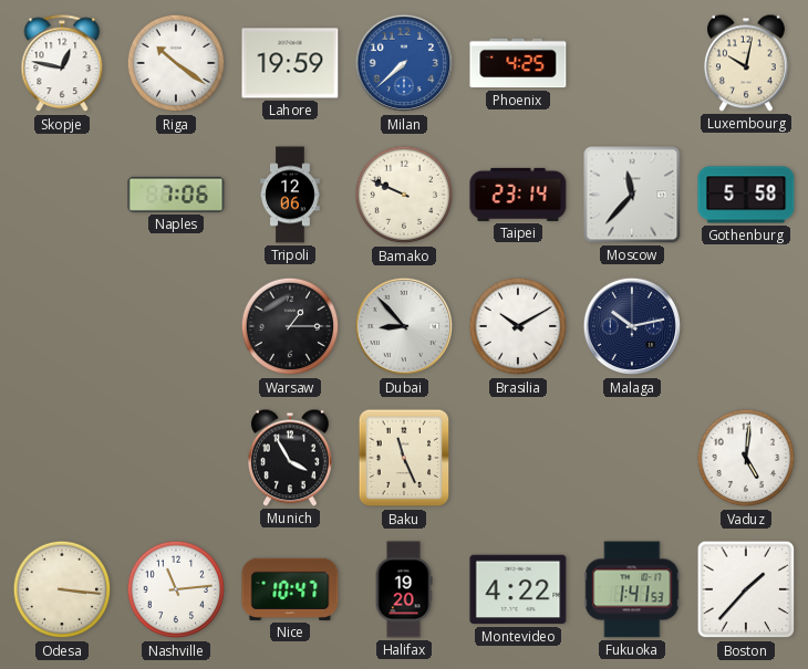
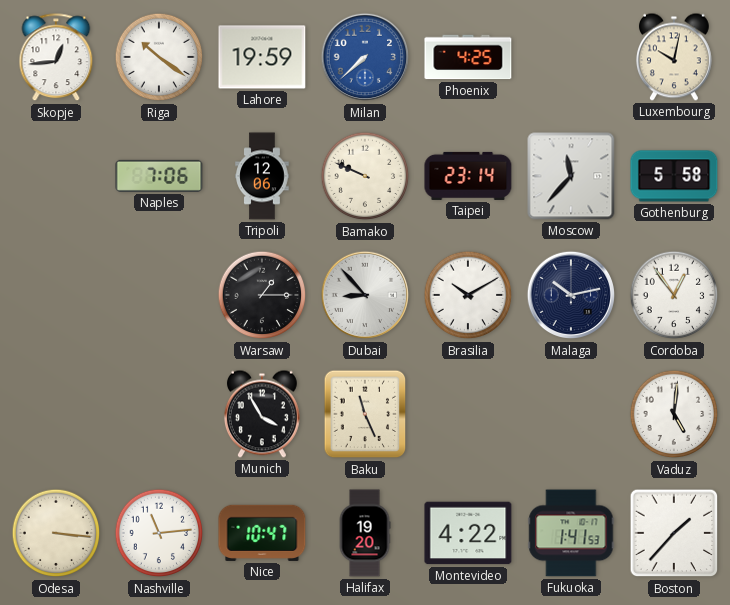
Skopje: 12:47 -> 12:44
Cordoba: none -> 12:54
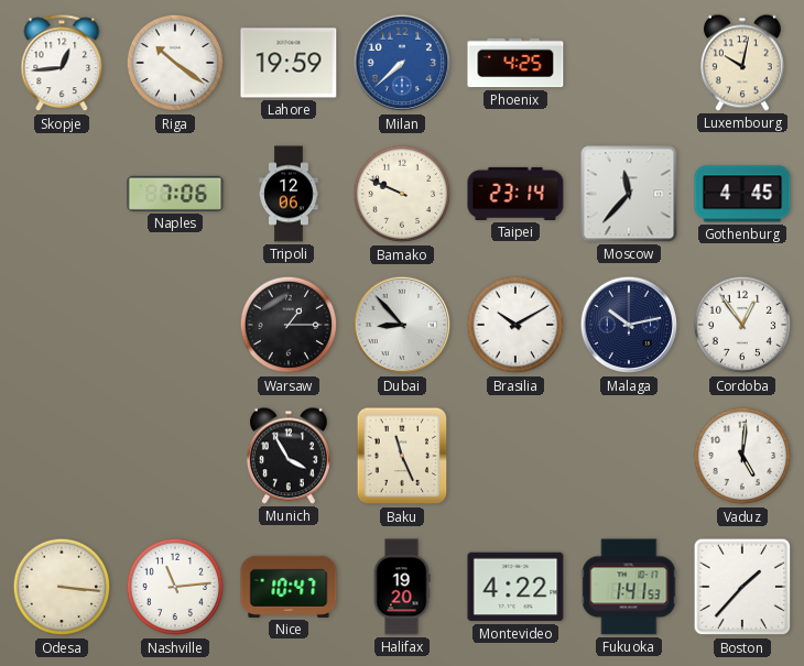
Gothenburg: 5:58 -> 4:45
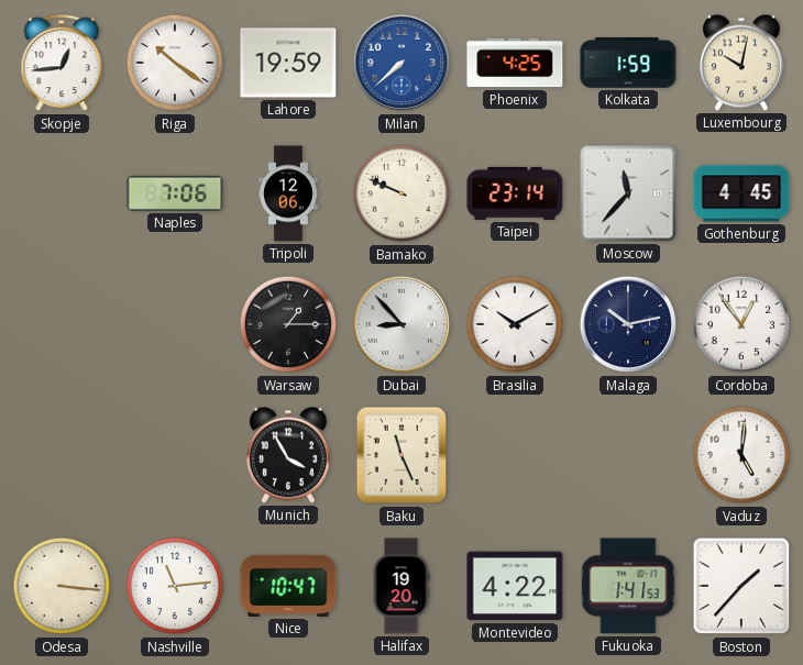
Kolkata: none -> 1:59
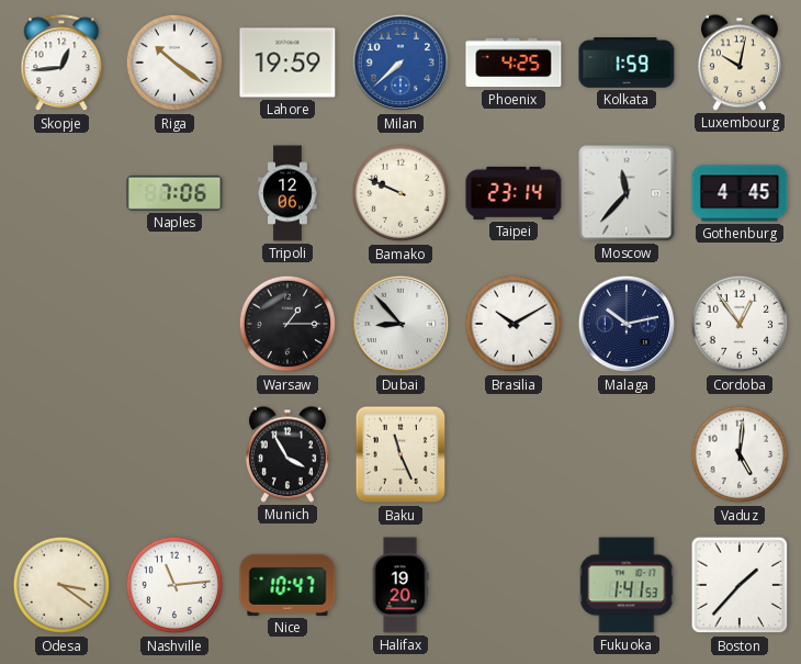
Odesa: 3:16 -> 3:21
Montevideo: 4:22 -> none
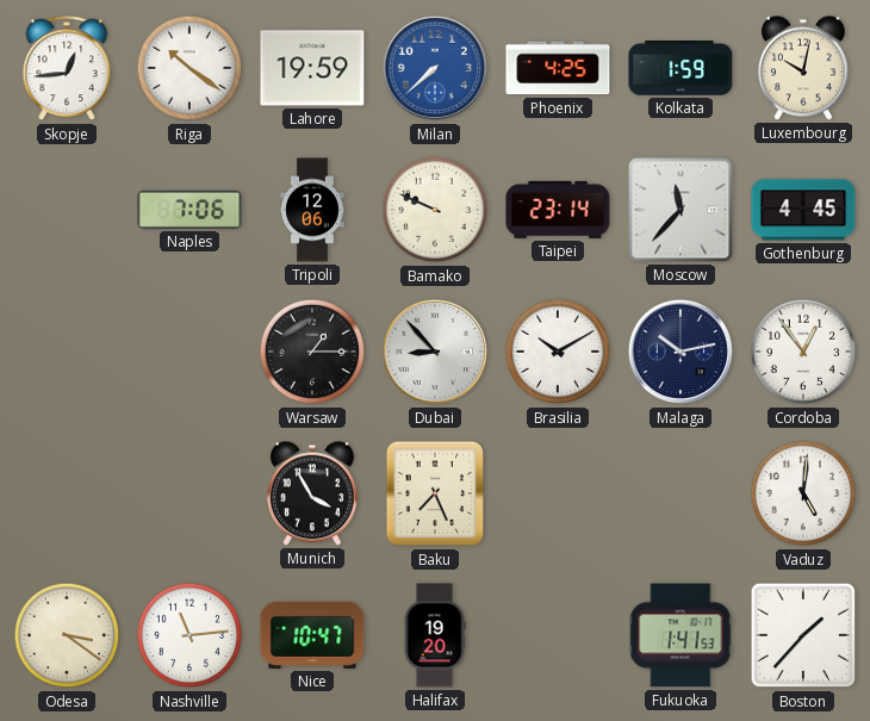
Baku: 11:26 -> 7:26
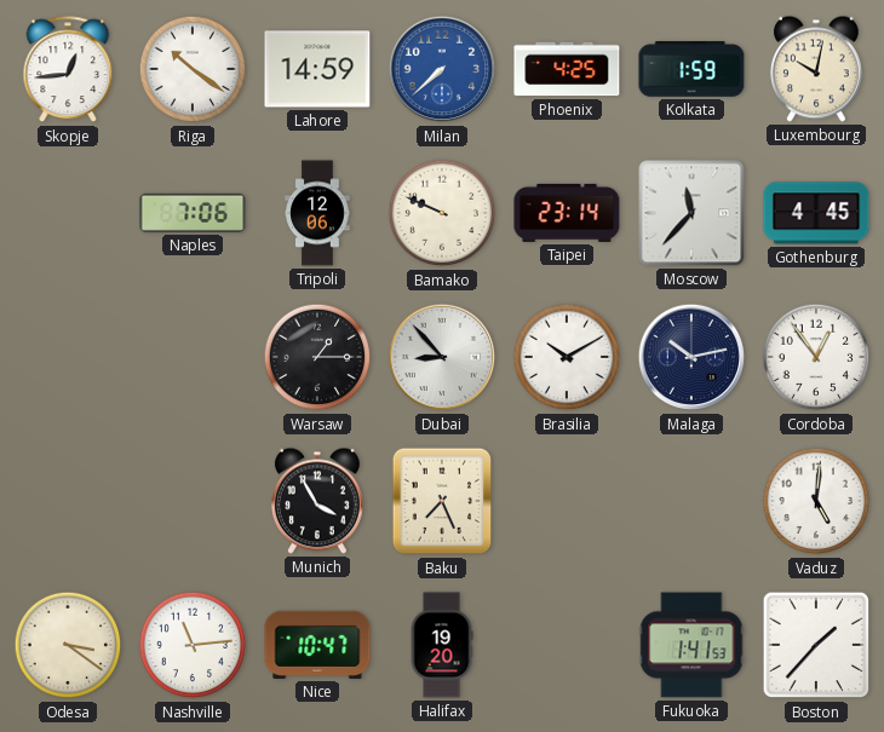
Lahore: 19:59 -> 14:59
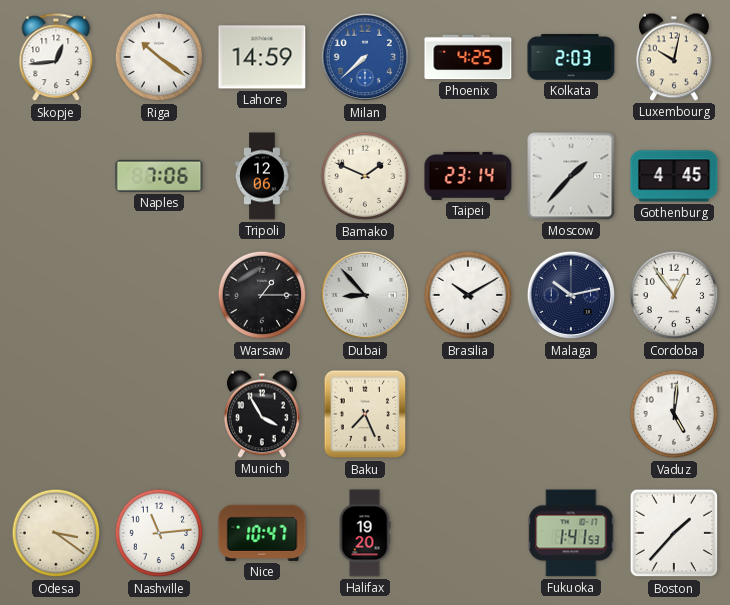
Kolkata: 1:59 -> 2:03
Bamako: 9:49 -> 1:49
Moscow: 11:37 -> 1:37
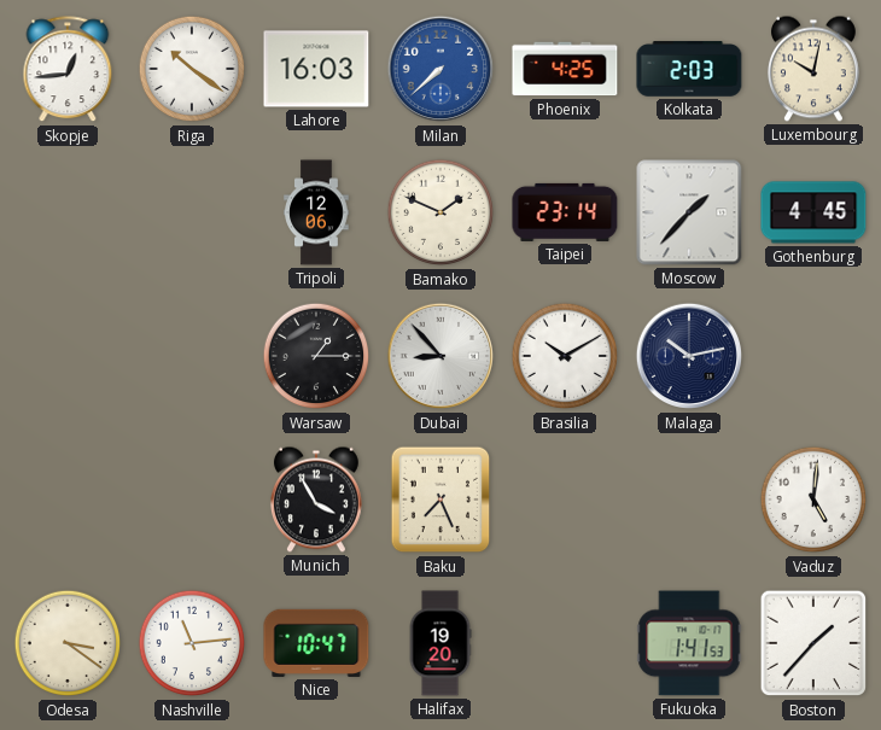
Lahore: 14:59 -> 16:03
Naples: 7:06 -> none
Cordoba: 12:54 -> none
